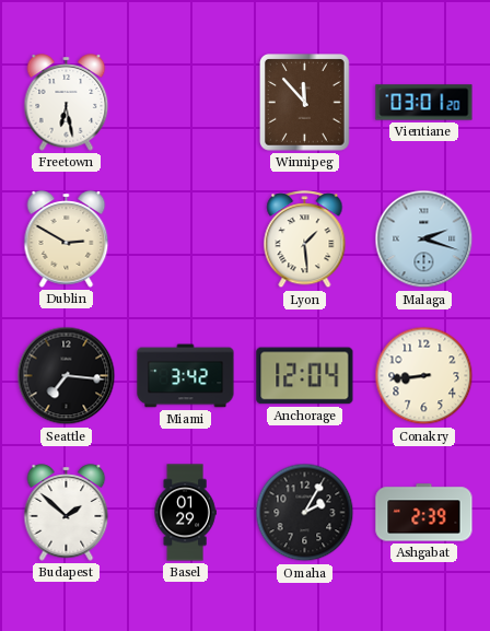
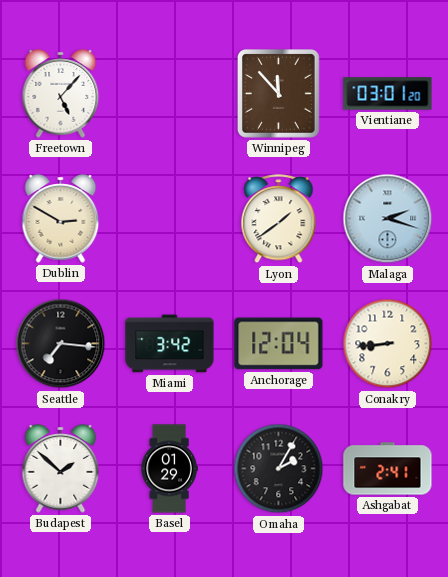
Freetown: 6:28 -> 5:07
Lyon: 1:29 -> 1:39
Ashgabat: 2:39 -> 2:41
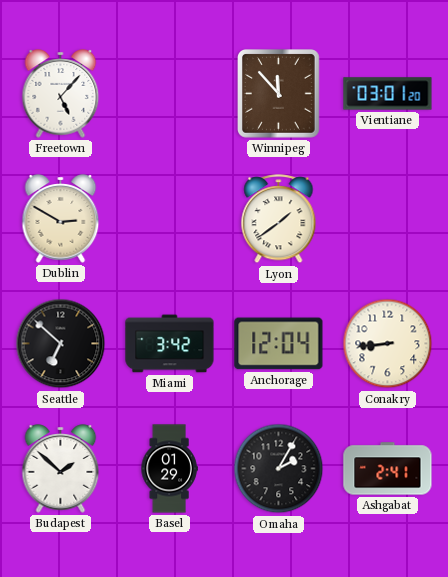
Malaga: 2:18 -> none
Seattle: 7:16 -> 6:52
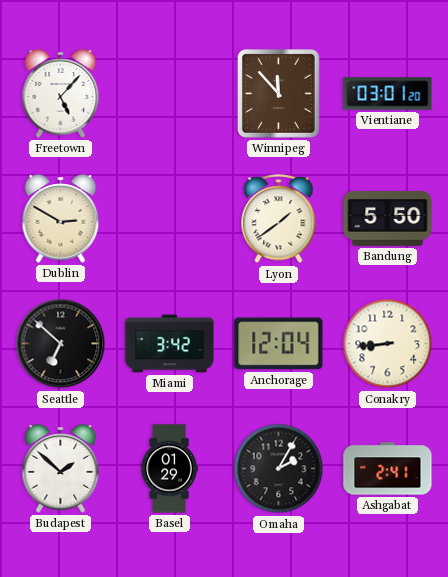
Bandung: none -> 5:50
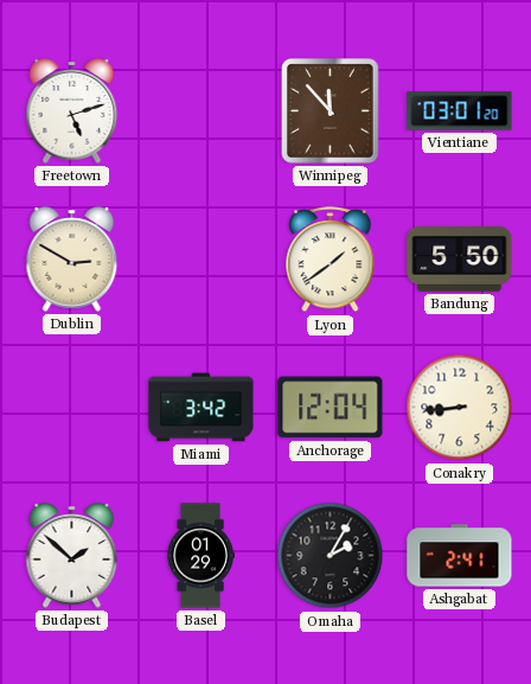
Freetown: 5:07 -> 5:12
Seattle: 6:52 -> none
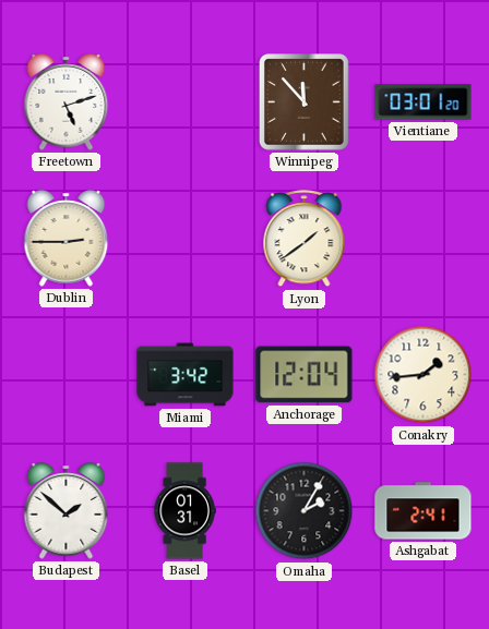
Dublin: 2:50 -> 2:45
Bandung: 5:50 -> none
Conakry: 8:44 -> 1:44
Basel: 01:29 -> 01:31
